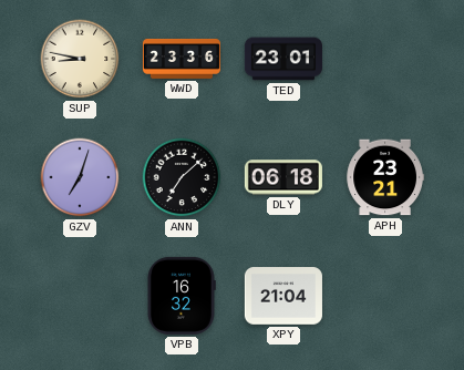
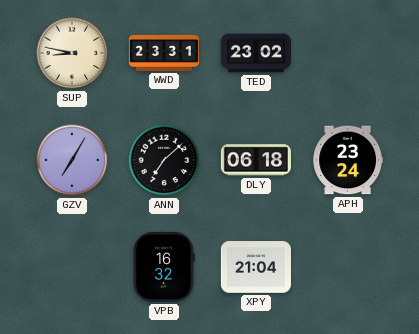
WWD: 23:36 -> 23:31
TED: 23:01 -> 23:02
GZV: 7:03 -> 7:05
APH: 23:21 -> 23:24
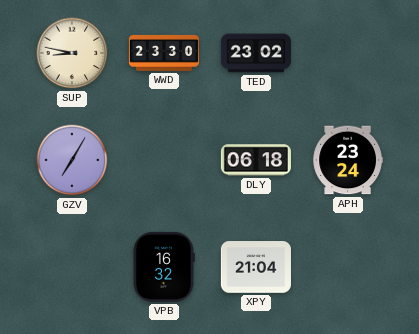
WWD: 23:31 -> 23:30
ANN: 7:08 -> none
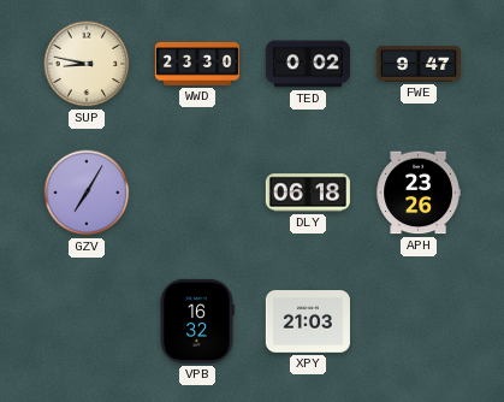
TED: 23:02 -> 0:02
FWE: none -> 9:47
APH: 23:24 -> 23:26
XPY: 21:04 -> 21:03
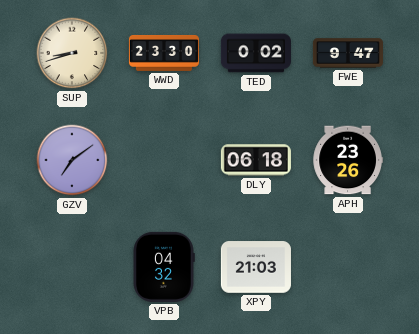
SUP: 8:47 -> 8:42
GZV: 7:05 -> 7:09
VPB: 16:32 -> 04:32
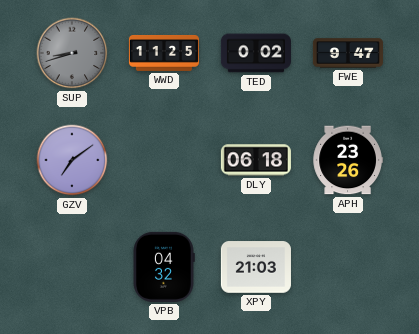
SUP dial: cream -> grey
WWD: 23:30 -> 11:25
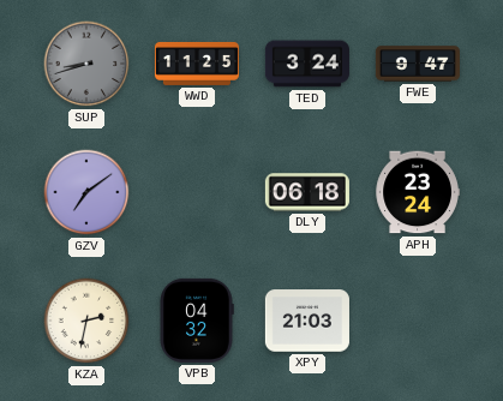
TED: 0:02 -> 3:24
APH: 23:26 -> 23:24
KZA: none -> 2:32
